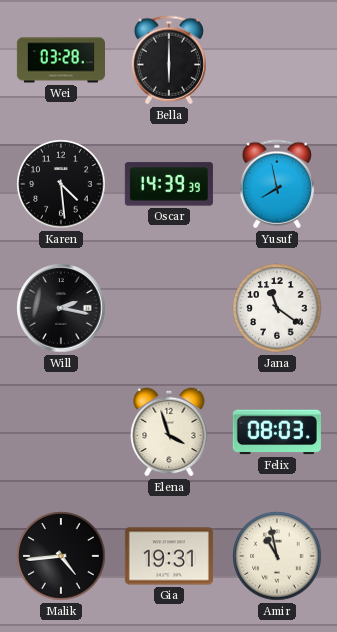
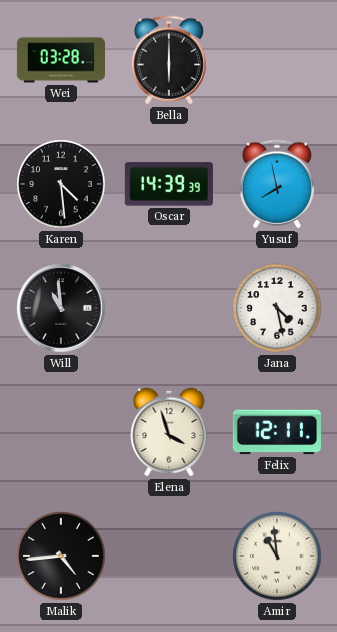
Will: 2:17 -> 10:59
Jana: 11:21 -> 4:28
Felix: 08:03 -> 12:11
Gia: 19:31 -> none
Amir: 10:58 -> 10:59
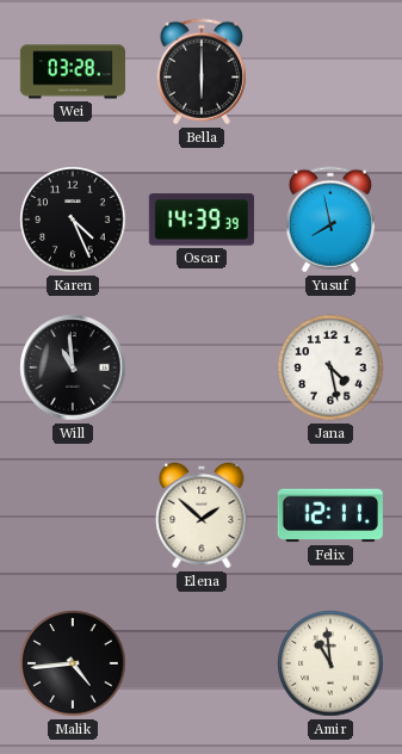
Karen: 4:29 -> 4:26
Elena: 3:57 -> 1:52
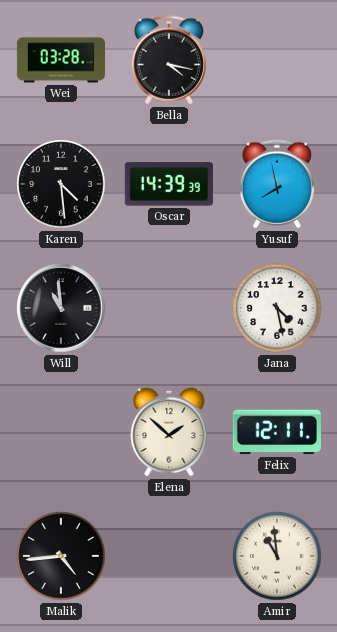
Bella: 6:00 -> 4:17
Karen: 4:26 -> 4:29
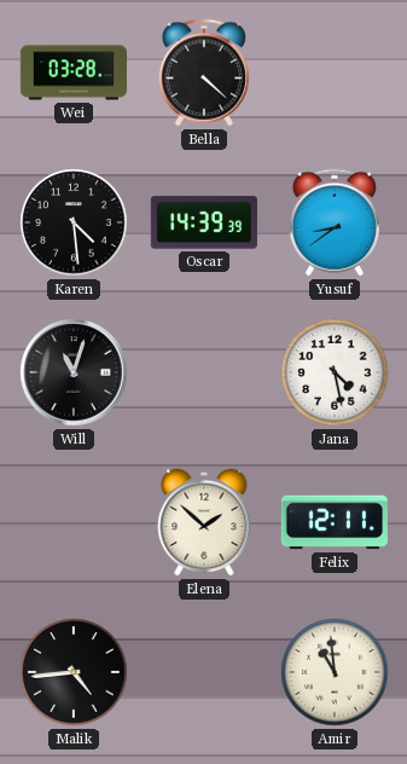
Bella: 4:17 -> 4:22
Yusuf: 7:58 -> 8:39
Will: 10:59 -> 11:03
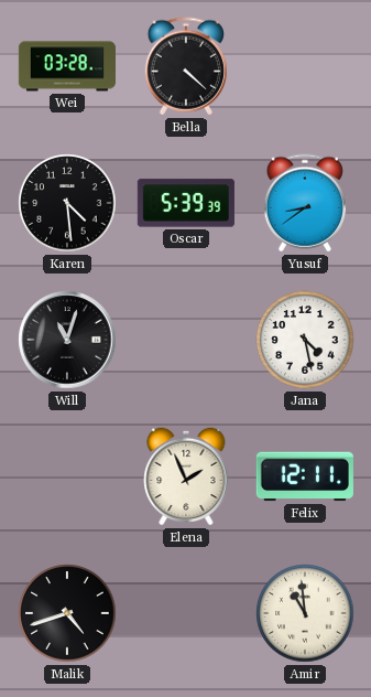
Oscar: 14:39 -> 5:39
Elena: 1:52 -> 1:56
Malik: 4:44 -> 4:42
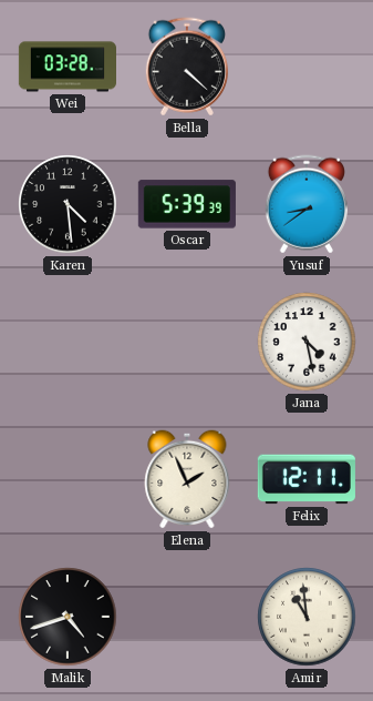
Will: 11:03 -> none
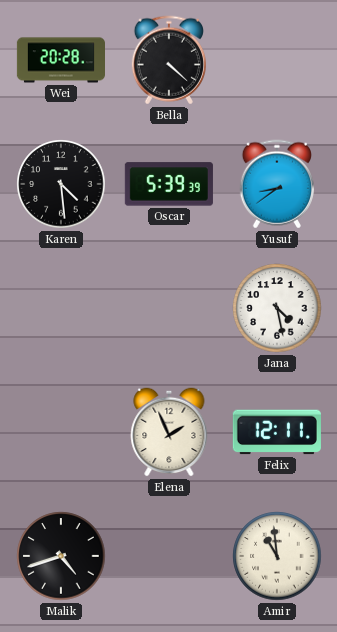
Wei: 03:28 -> 20:28
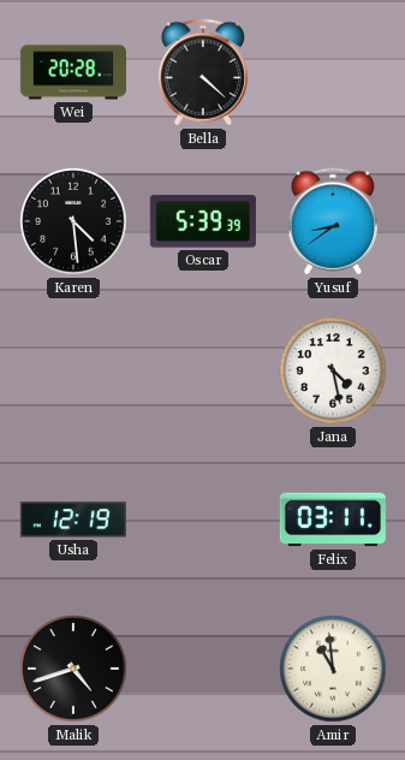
Usha: none -> 12:19
Elena: 1:56 -> none
Felix: 12:11 -> 03:11
